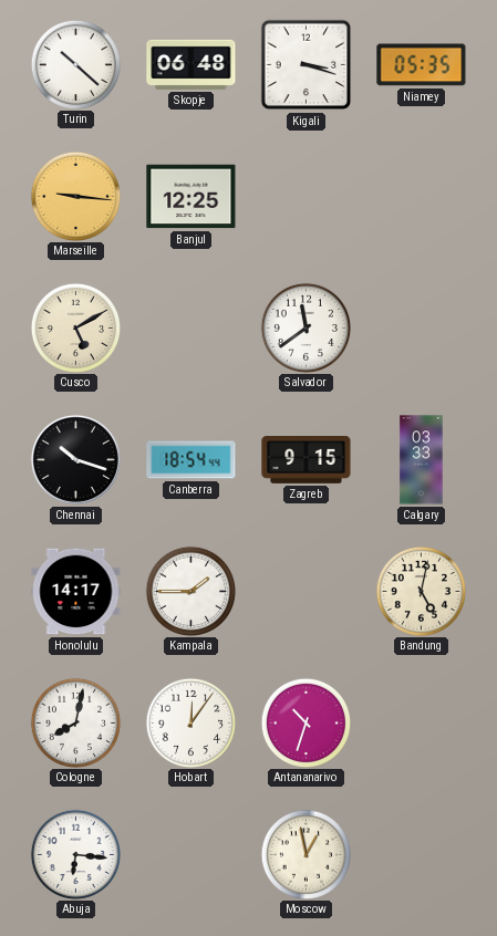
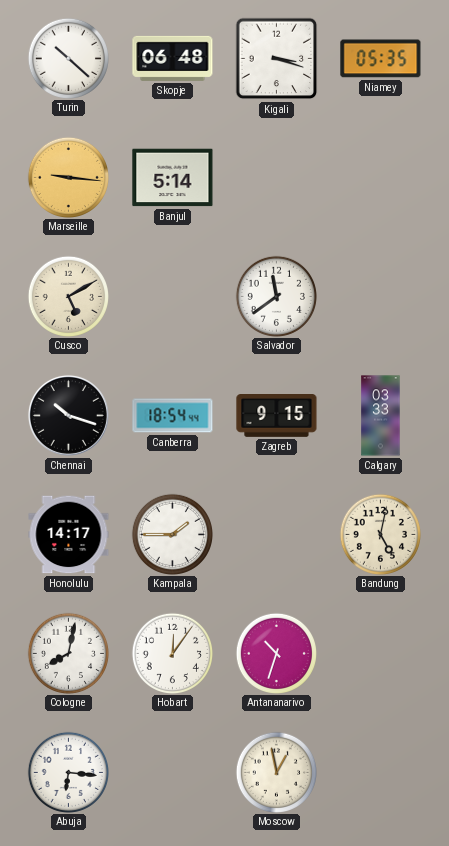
Banjul: 12:25 -> 5:14
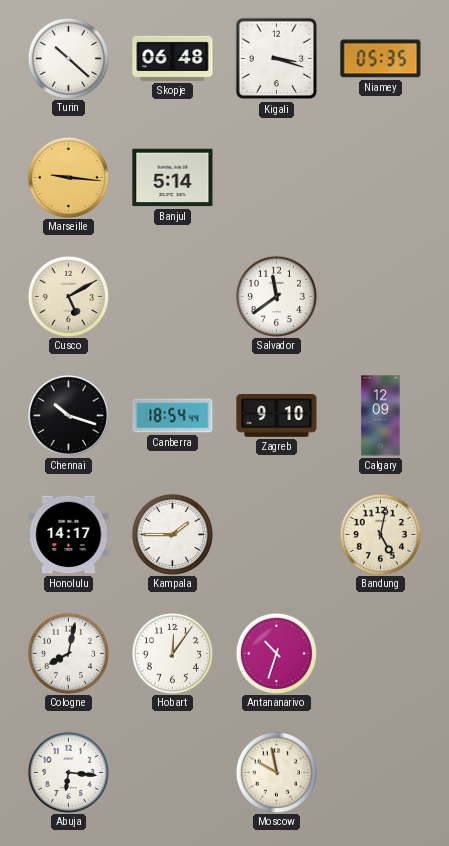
Zagreb: 9:15 -> 9:10
Calgary: 03:33 -> 12:09
Moscow: 12:58 -> 9:58
